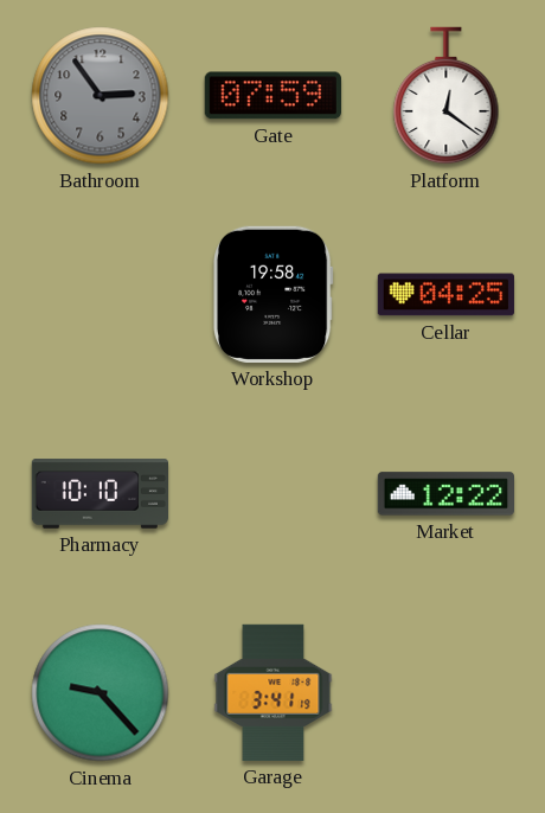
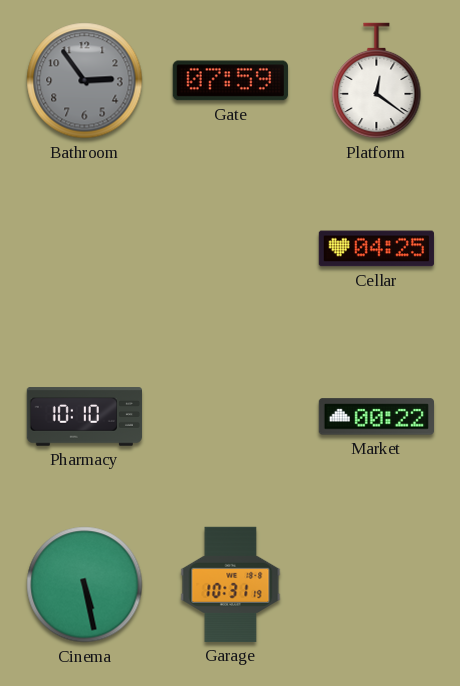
Workshop: 19:58 -> none
Market: 12:22 -> 00:22
Cinema: 9:23 -> 5:28
Garage: 3:41 -> 10:31
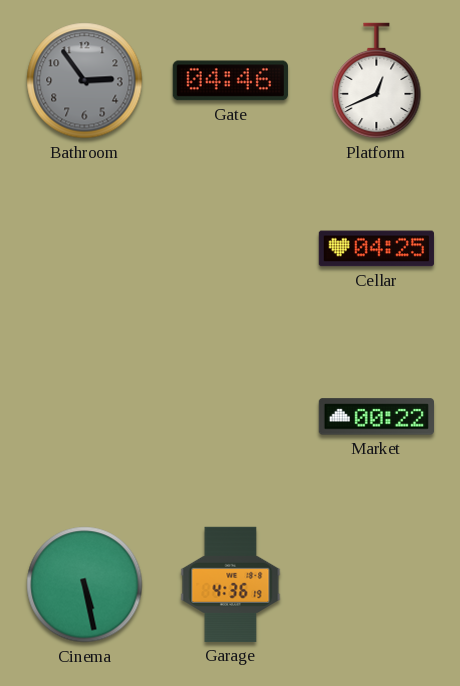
Gate: 07:59 -> 04:46
Platform: 12:21 -> 12:41
Pharmacy: 10:10 -> none
Garage: 10:31 -> 4:36
